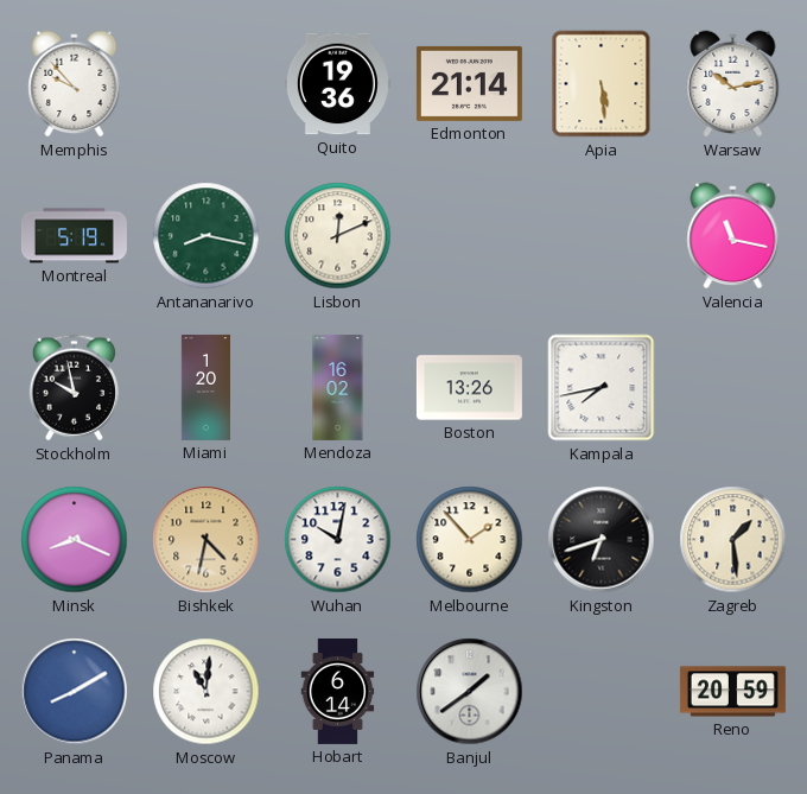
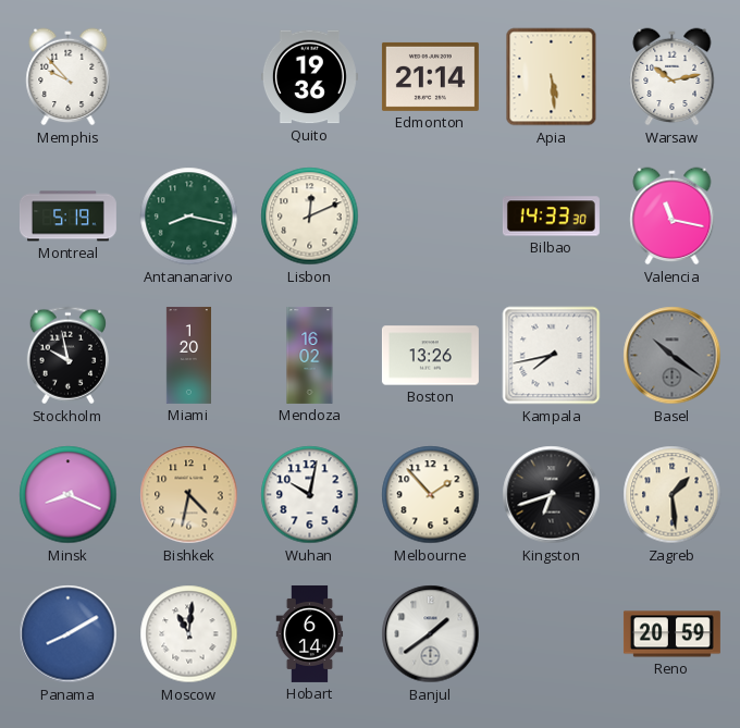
Bilbao: none -> 14:33
Basel: none -> 10:21
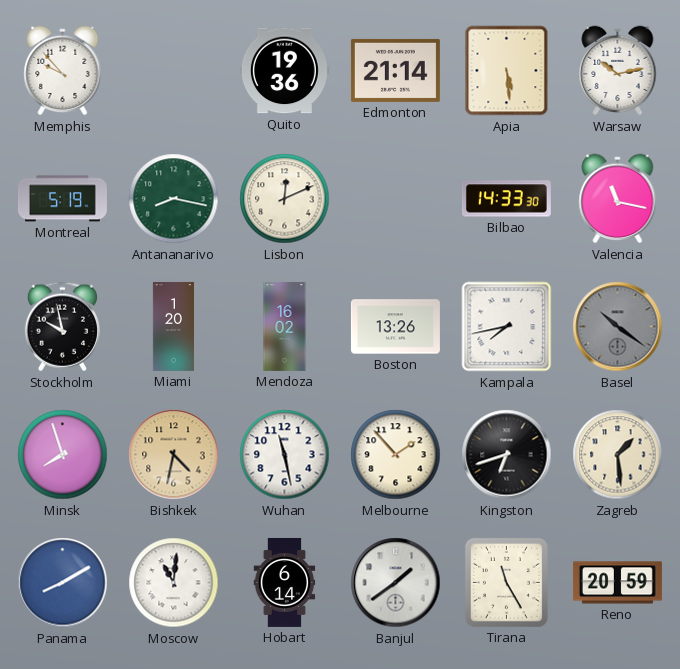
Minsk: 8:19 -> 7:57
Wuhan: 10:02 -> 11:28
Tirana: none -> 11:25
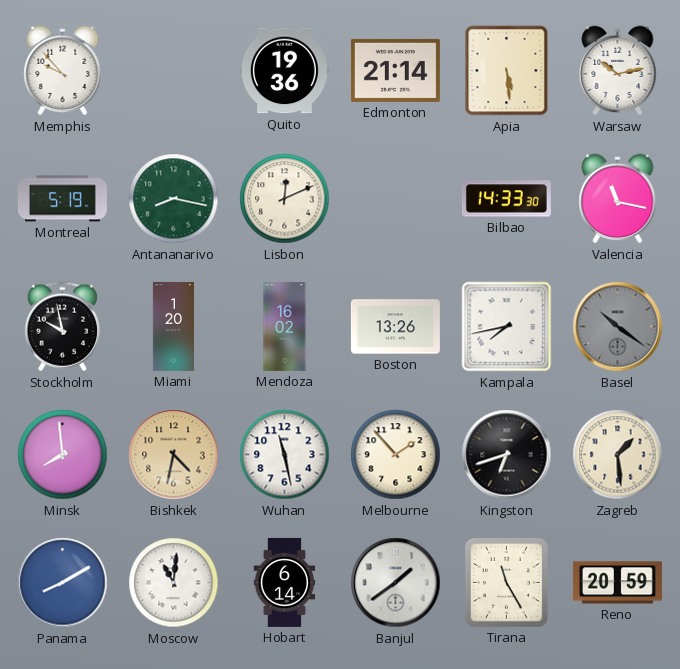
Minsk: 7:57 -> 7:59
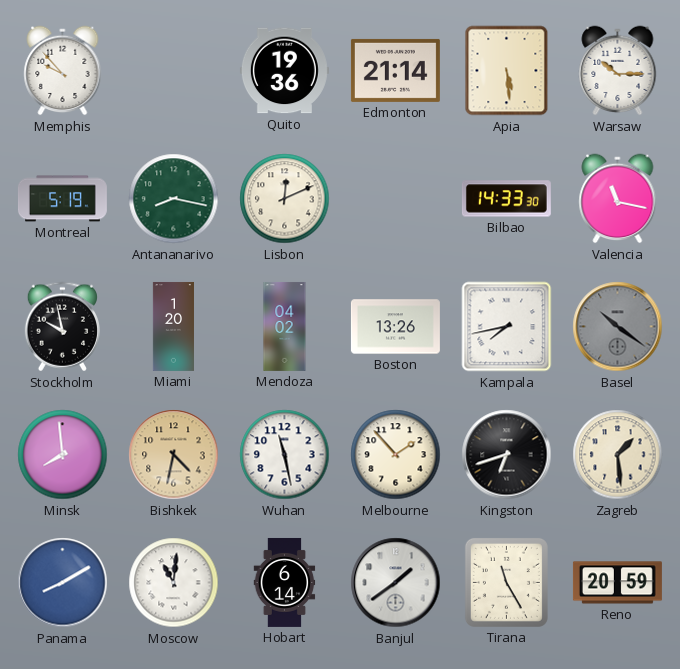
Warsaw: 10:13 -> 10:15
Mendoza: 16:02 -> 04:02
